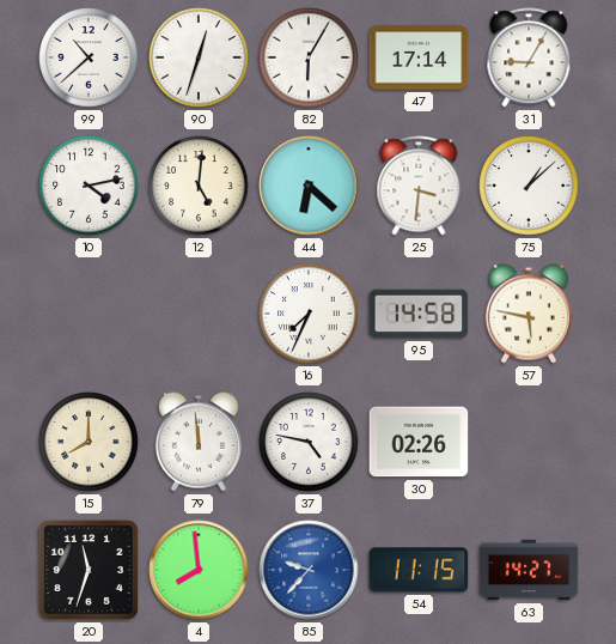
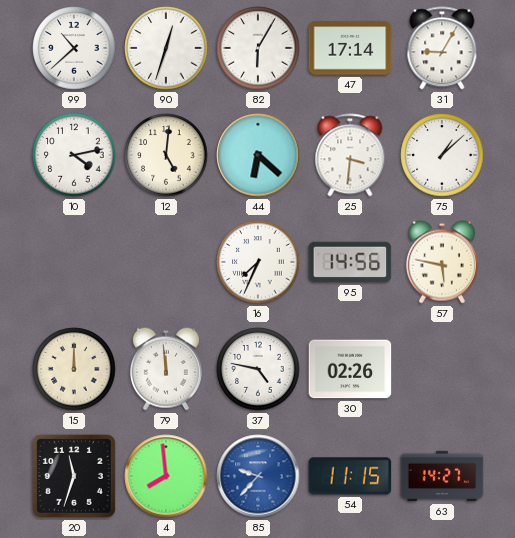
95: 14:58 -> 14:56
15: 8:00 -> 12:00
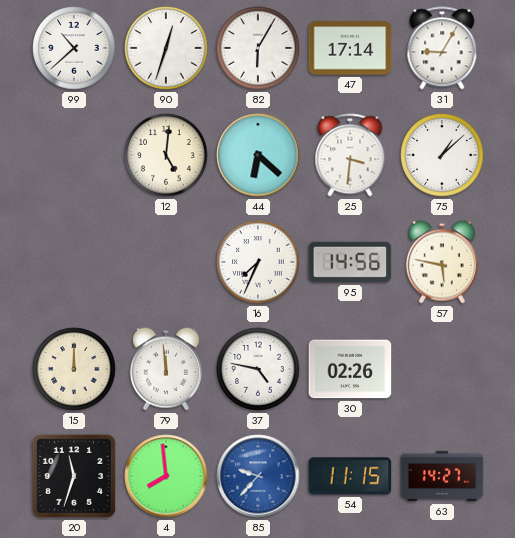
10: 4:13 -> none
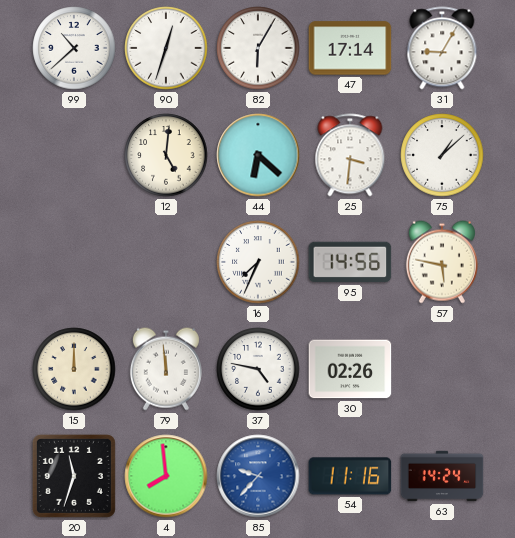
54: 11:15 -> 11:16
63: 14:27 -> 14:24
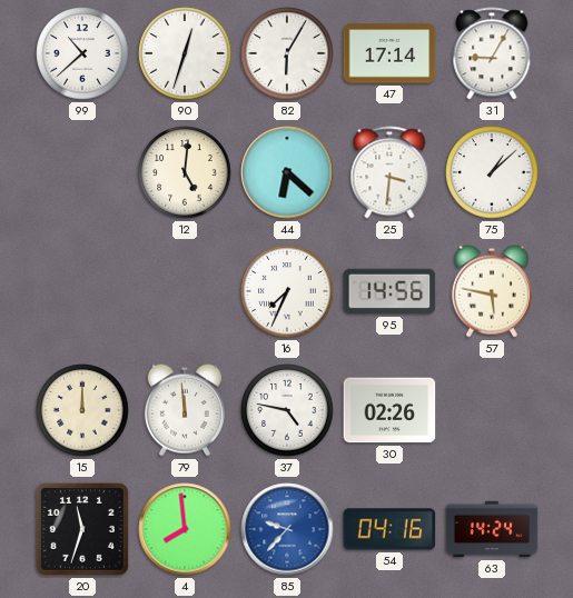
54: 11:16 -> 04:16
